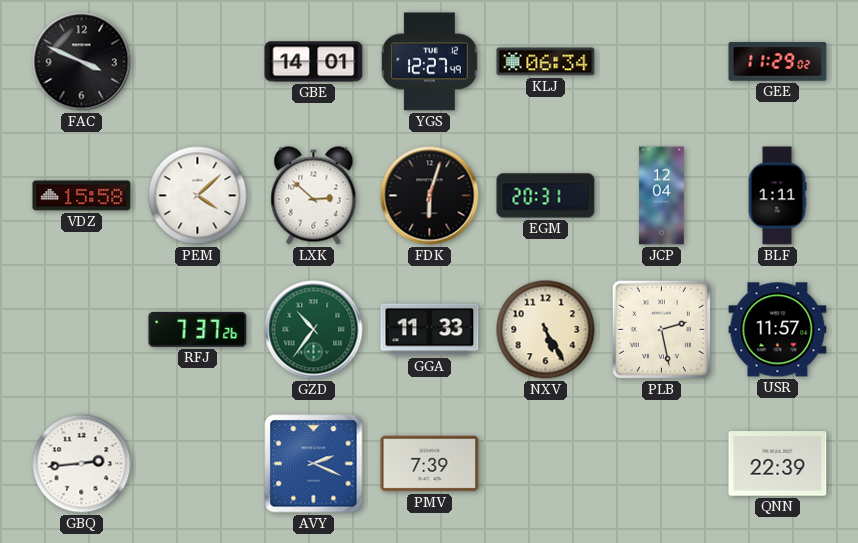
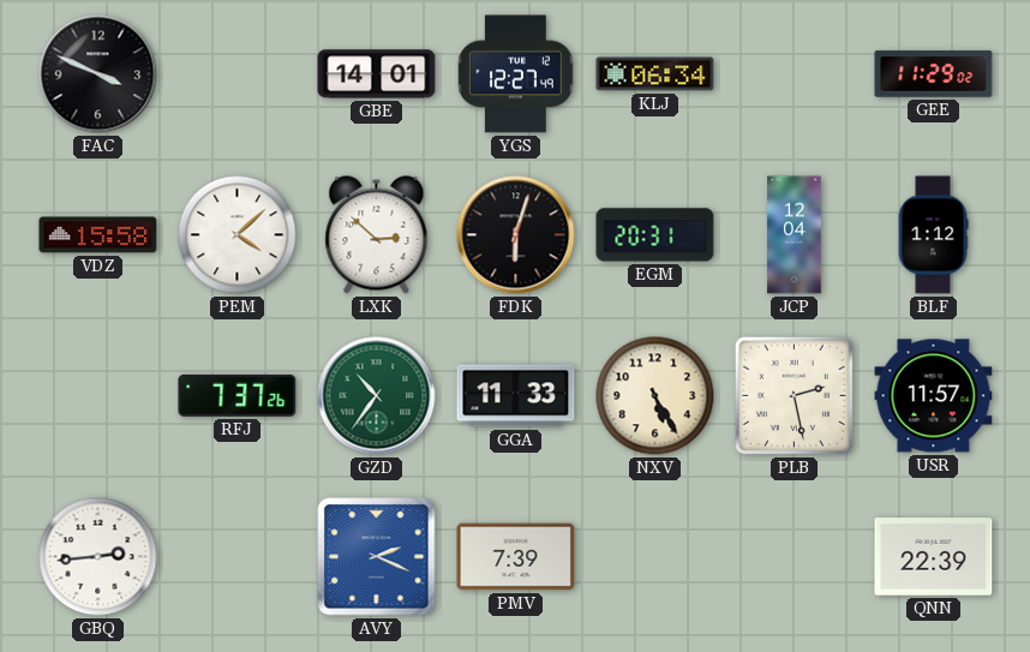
BLF: 1:11 -> 1:12
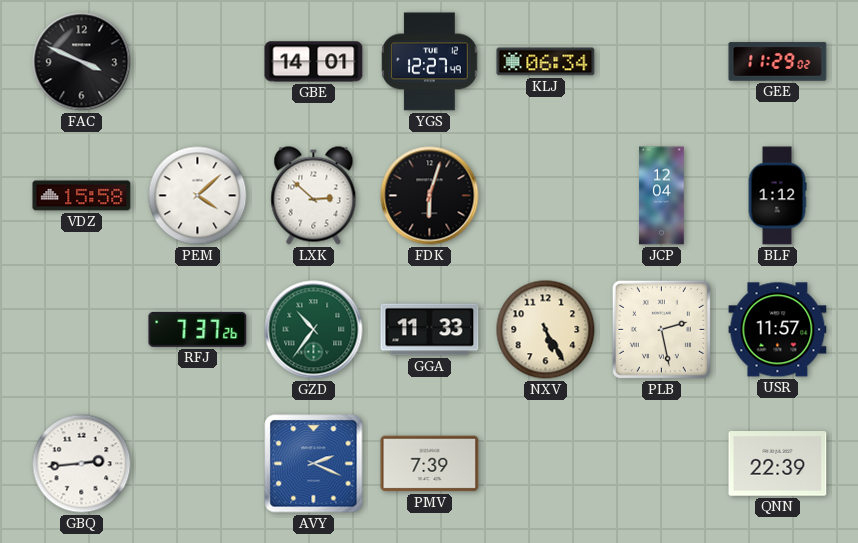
EGM: 20:31 -> none
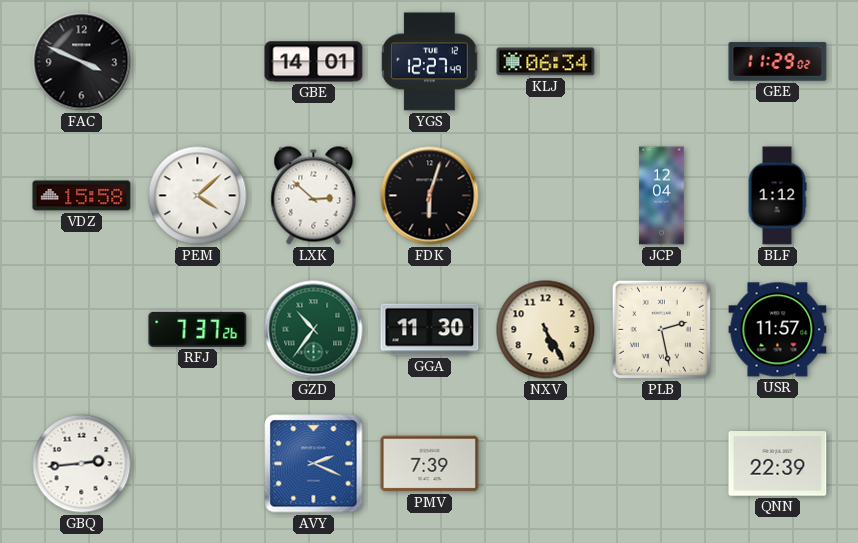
GGA: 11:33 -> 11:30
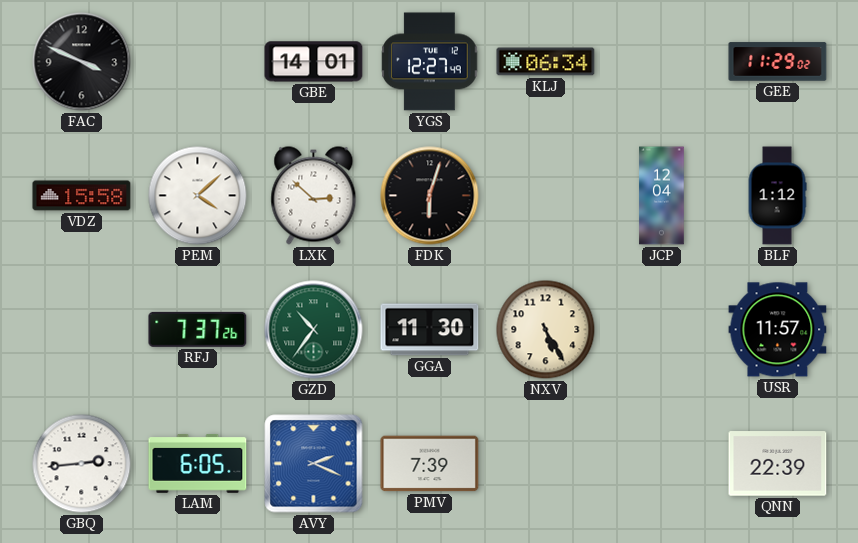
PLB: 2:28 -> none
LAM: none -> 6:05
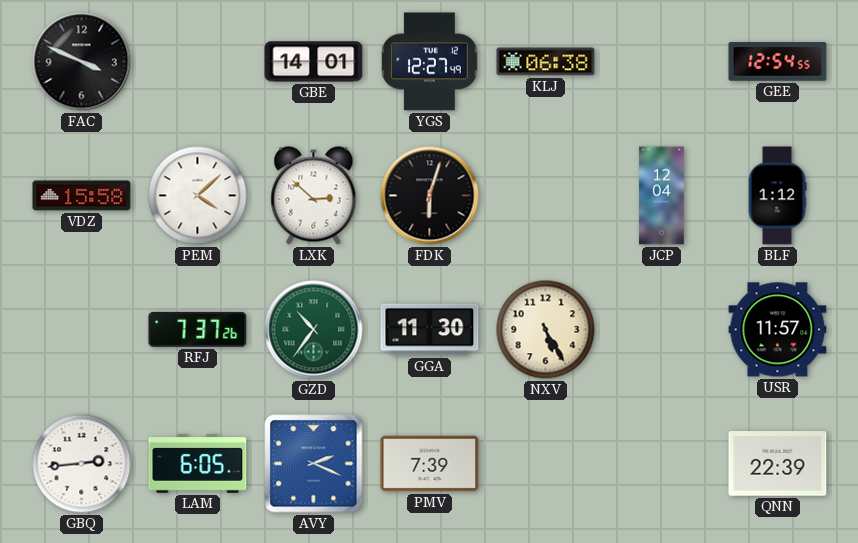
KLJ: 06:34 -> 06:38
GEE: 11:29 -> 12:54
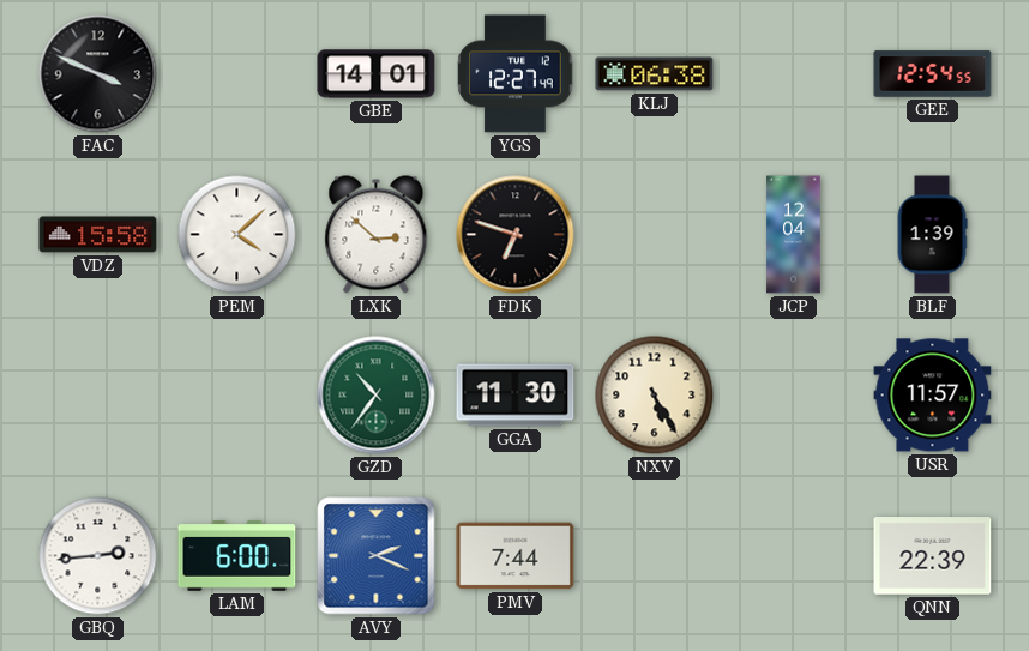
FDK: 6:03 -> 6:48
BLF: 1:12 -> 1:39
RFJ: 7:37 -> none
LAM: 6:05 -> 6:00
PMV: 7:39 -> 7:44
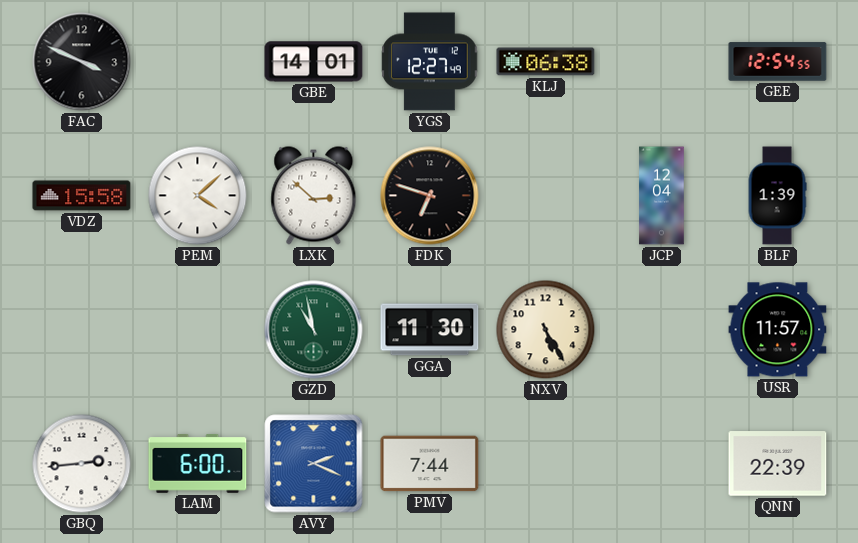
GZD: 10:36 -> 10:58
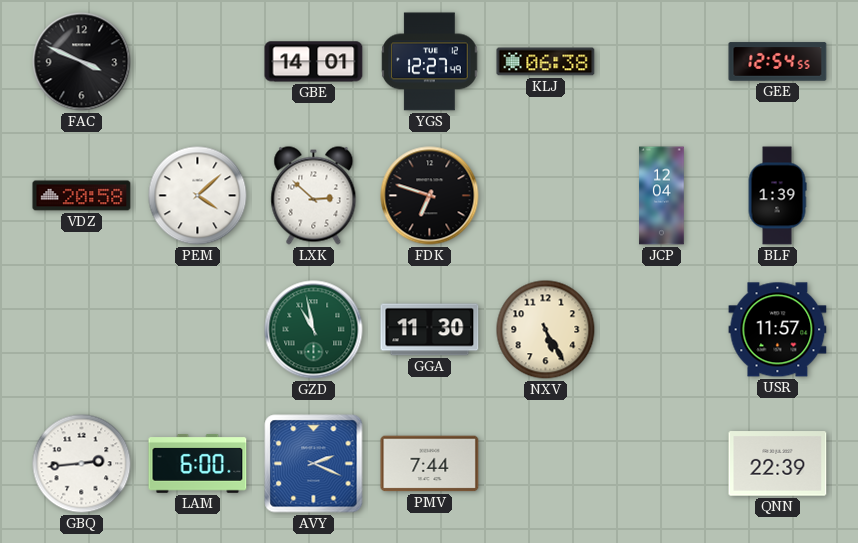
VDZ: 15:58 -> 20:58
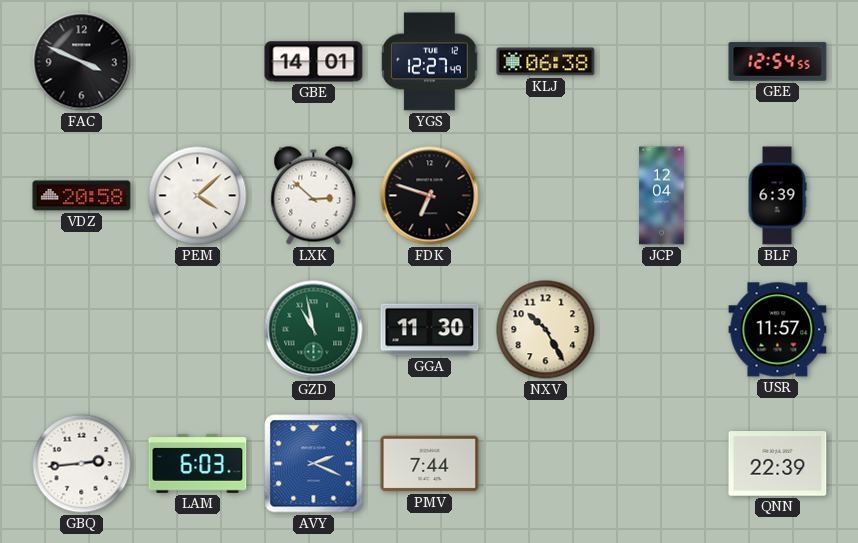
BLF: 1:39 -> 6:39
NXV: 5:25 -> 10:25
LAM: 6:00 -> 6:03
